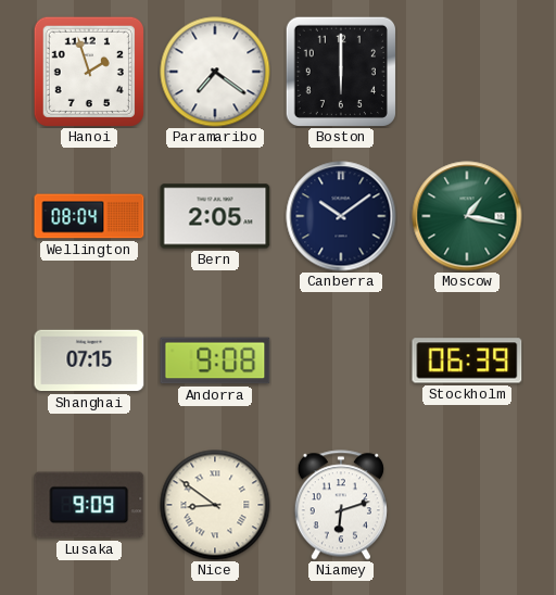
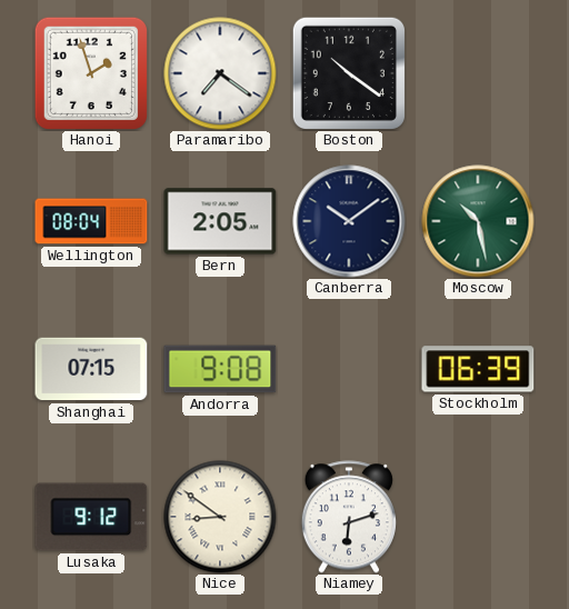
Boston: 6:00 -> 10:21
Moscow: 1:17 -> 10:28
Lusaka: 9:09 -> 9:12
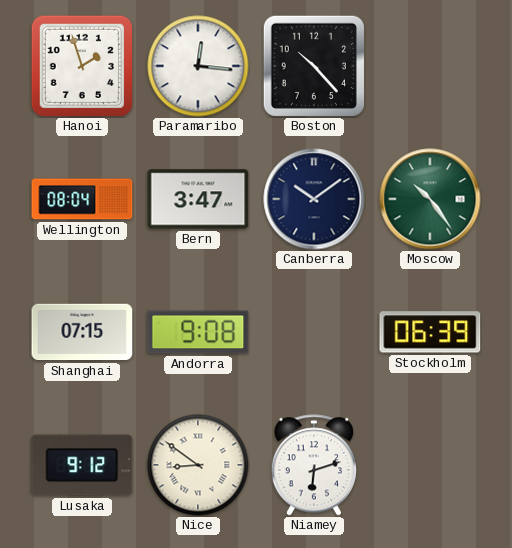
Paramaribo: 7:21 -> 12:16
Boston: 10:21 -> 10:23
Bern: 2:05 -> 3:47
Moscow: 10:28 -> 10:24
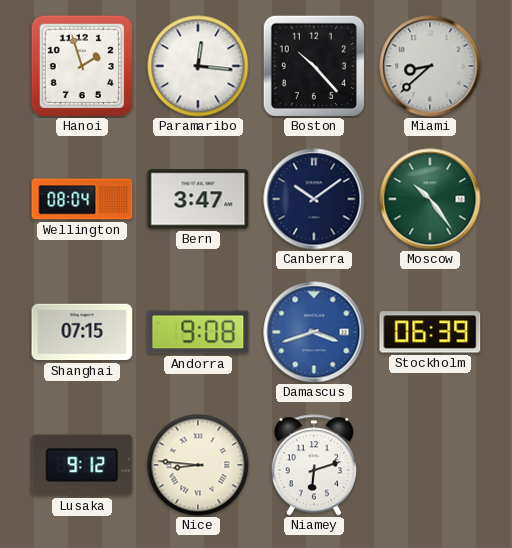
Miami: none -> 8:38
Damascus: none -> 3:42
Nice: 8:51 -> 8:46
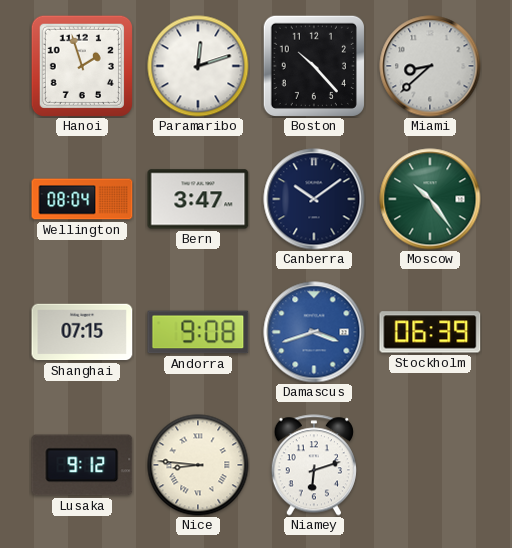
Paramaribo: 12:16 -> 12:12
